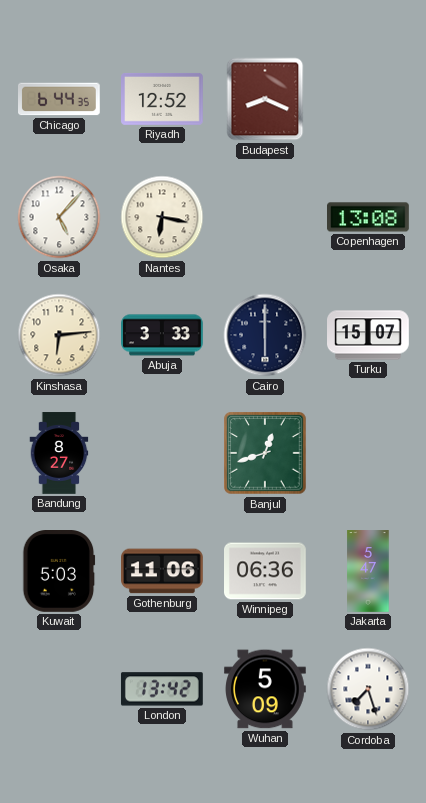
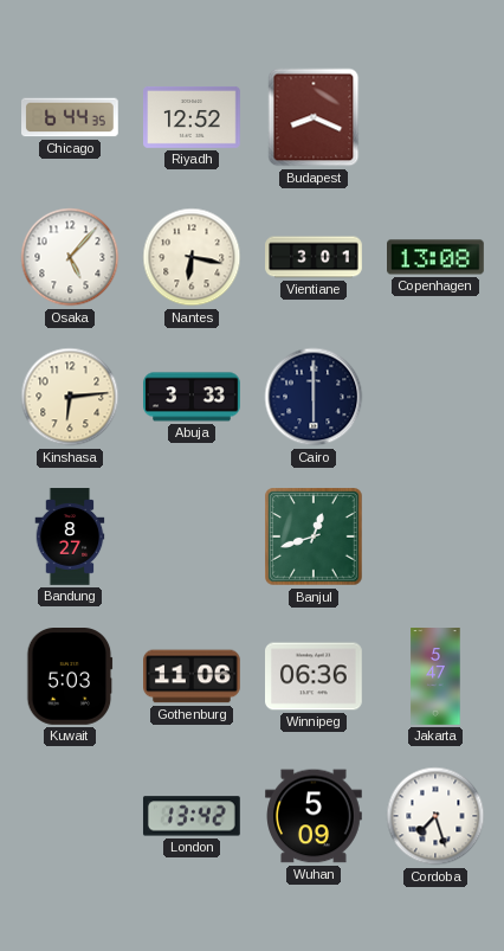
Vientiane: none -> 3:01
Turku: 15:07 -> none
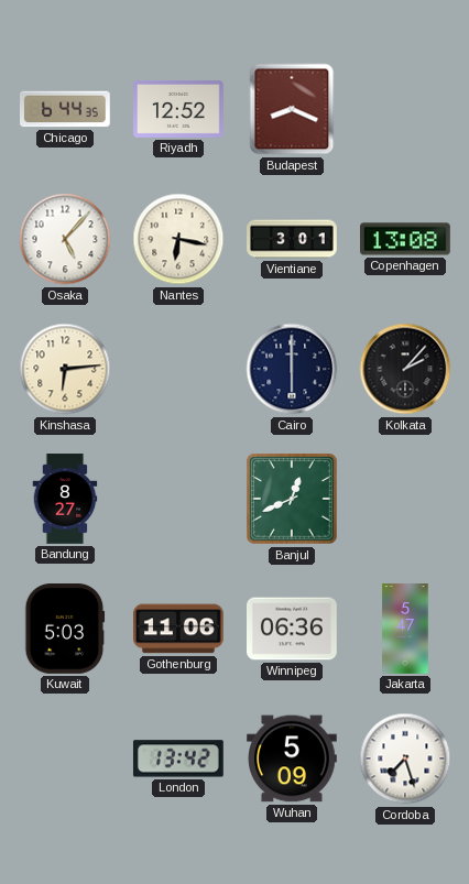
Abuja: 3:33 -> none
Kolkata: none -> 2:07
Banjul: 12:42 -> 12:41
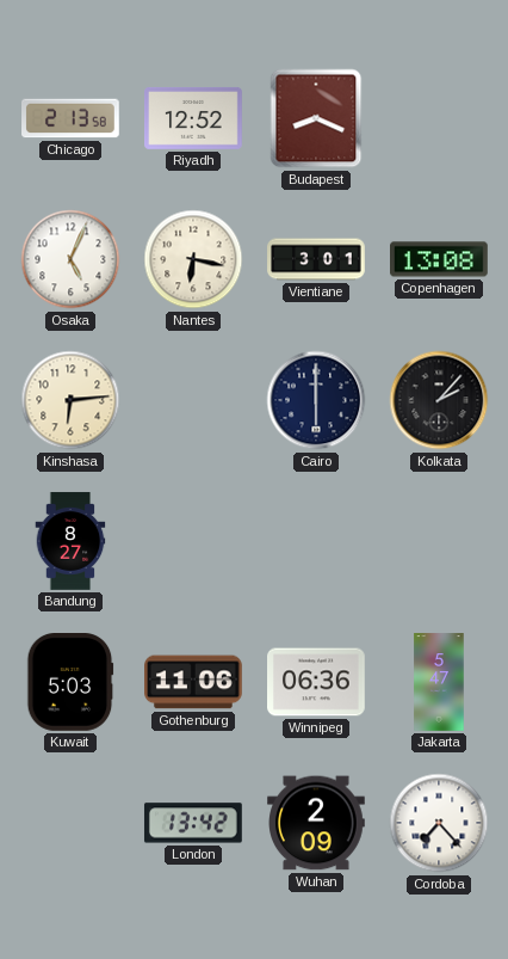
Chicago: 6:44 -> 2:13
Osaka: 5:07 -> 5:04
Banjul: 12:41 -> none
Wuhan: 5:09 -> 2:09
Cordoba: 7:27 -> 7:23
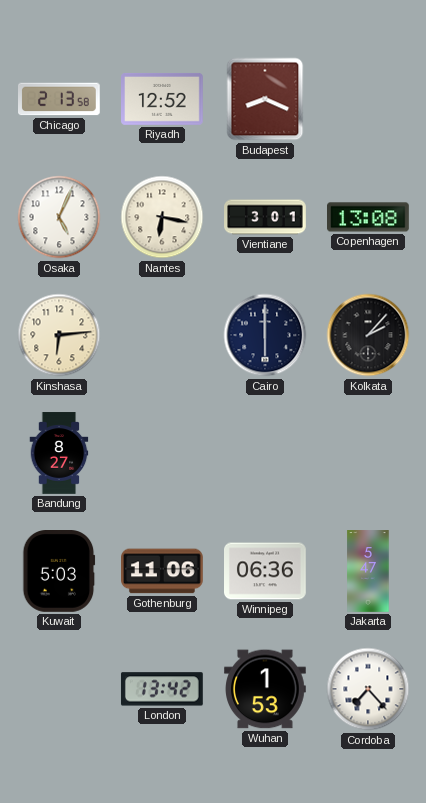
Wuhan: 2:09 -> 1:53
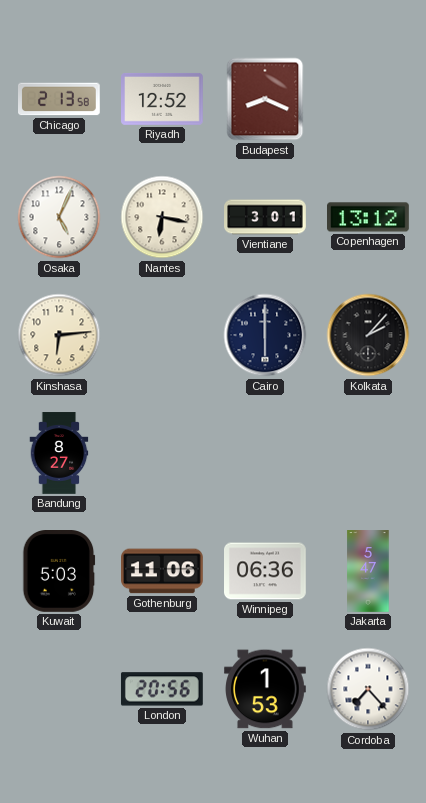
Copenhagen: 13:08 -> 13:12
London: 13:42 -> 20:56
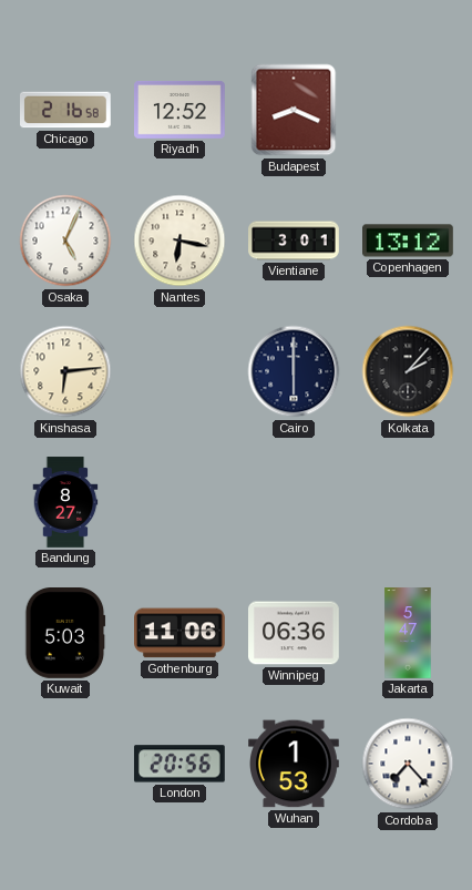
Chicago: 2:13 -> 2:16
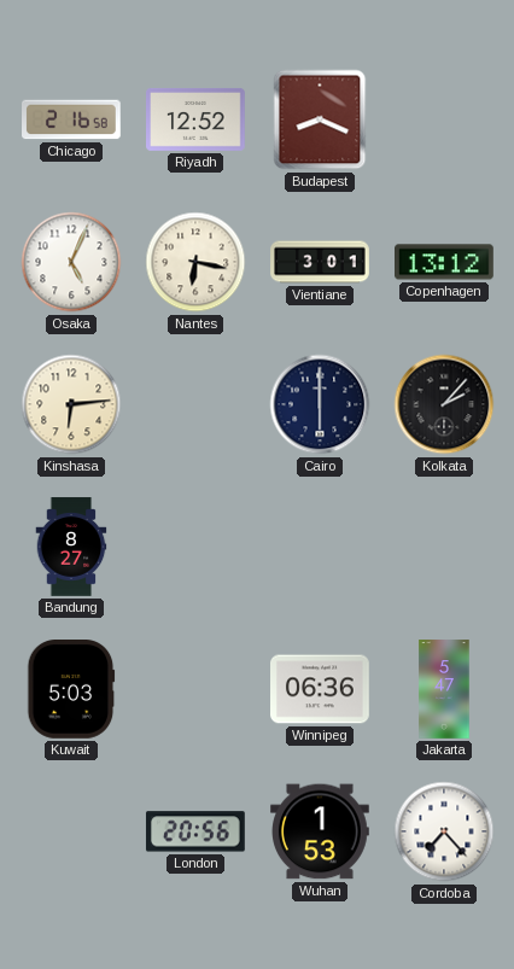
Gothenburg: 11:06 -> none
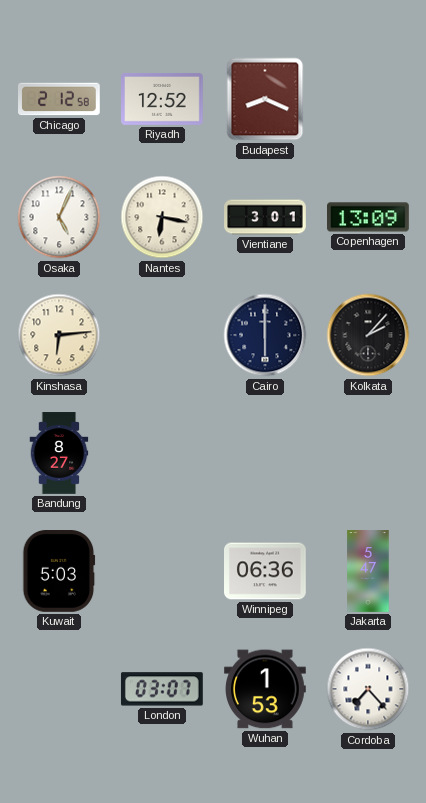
Chicago: 2:16 -> 2:12
Copenhagen: 13:12 -> 13:09
London: 20:56 -> 03:07
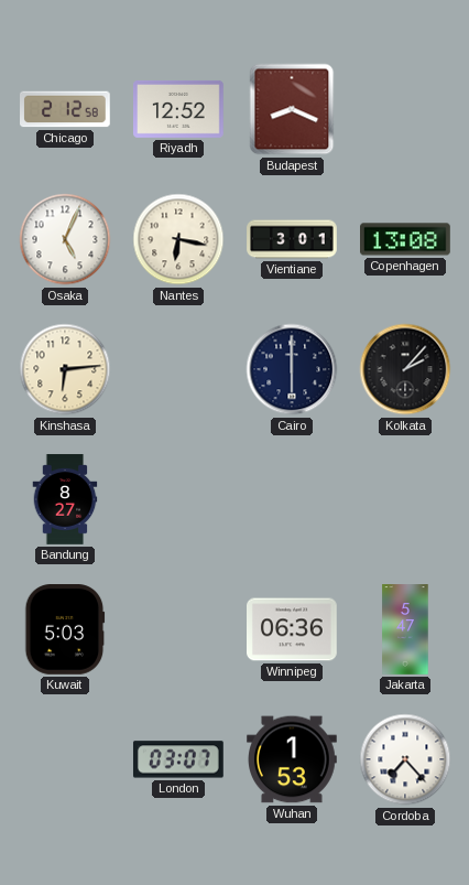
Copenhagen: 13:09 -> 13:08
